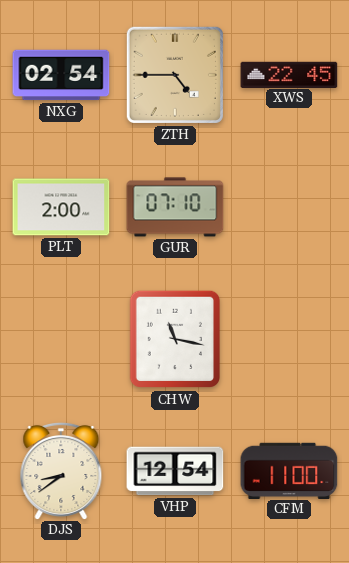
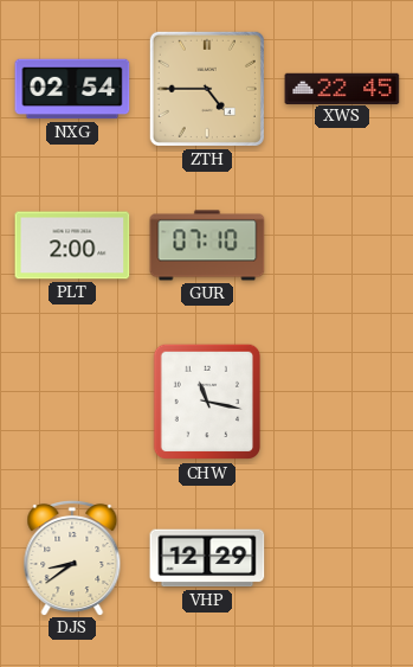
VHP: 12:54 -> 12:29
CFM: 11:00 -> none
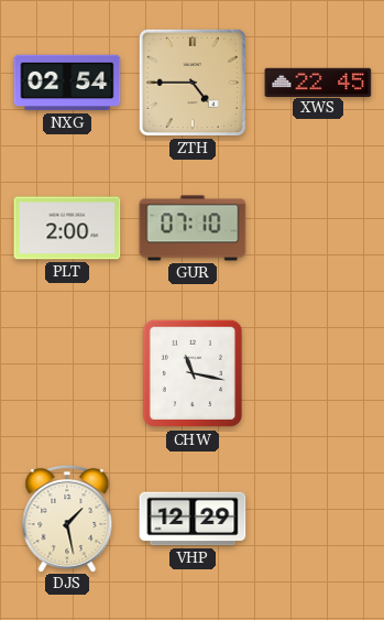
DJS: 8:39 -> 1:28
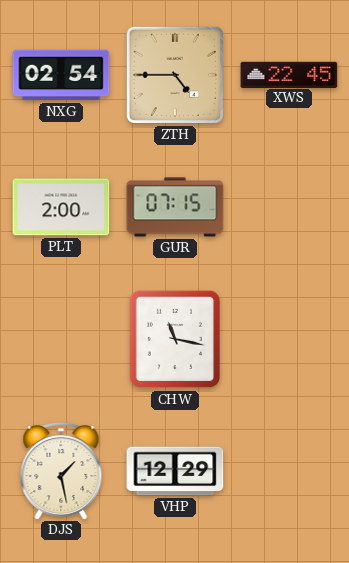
GUR: 07:10 -> 07:15
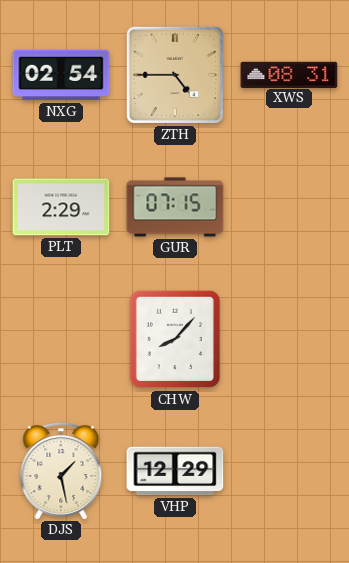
XWS: 22:45 -> 08:31
PLT: 2:00 -> 2:29
CHW: 11:17 -> 8:07
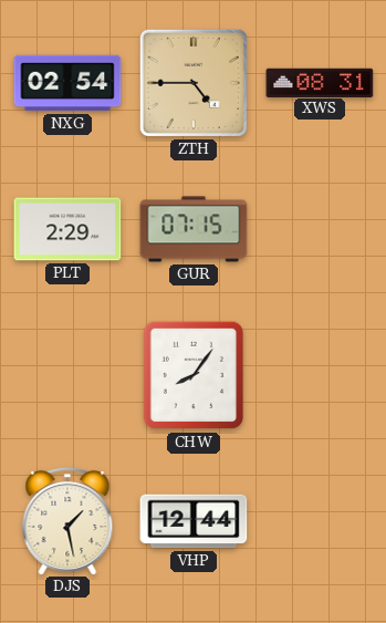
CHW: 8:07 -> 8:06
VHP: 12:29 -> 12:44
